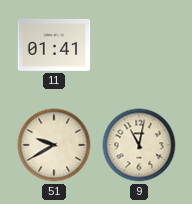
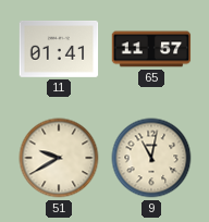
65: none -> 11:57
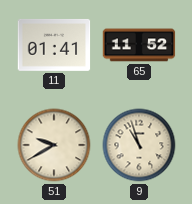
65: 11:57 -> 11:52
9: 11:02 -> 10:57
